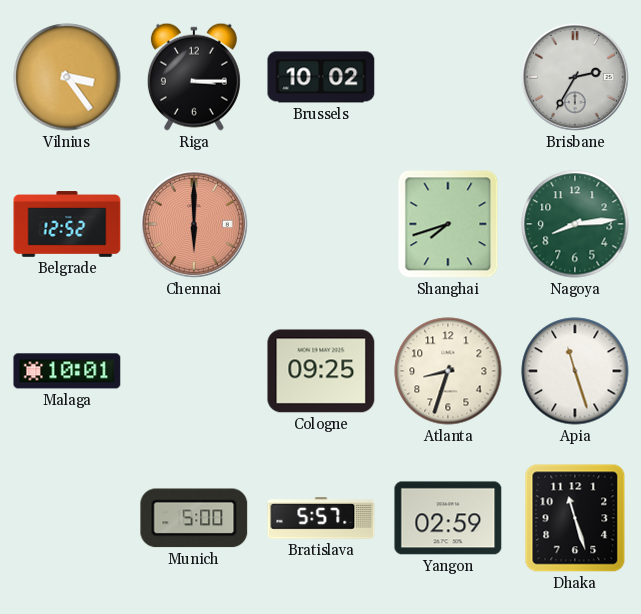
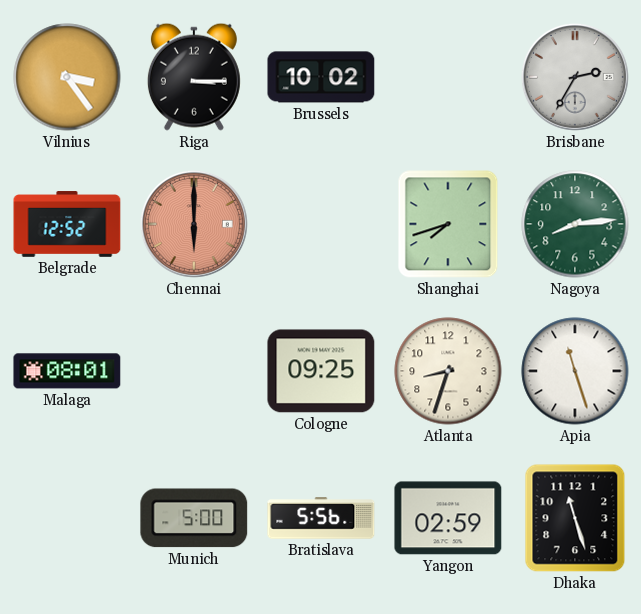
Malaga: 10:01 -> 08:01
Bratislava: 5:57 -> 5:56
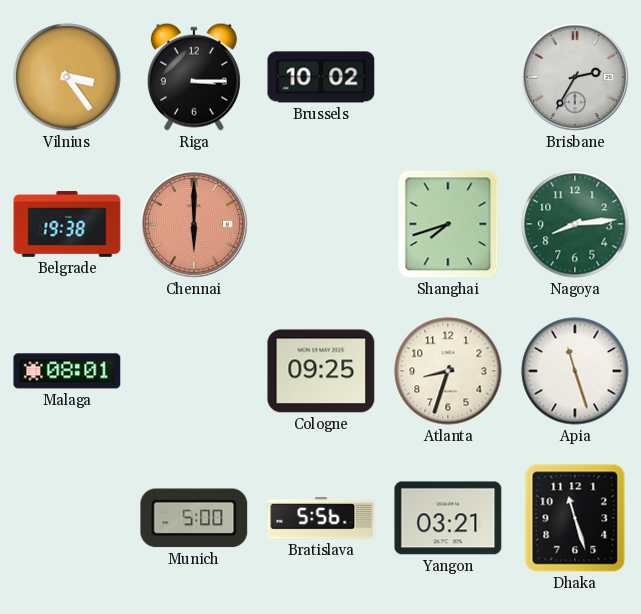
Belgrade: 12:52 -> 19:38
Yangon: 02:59 -> 03:21
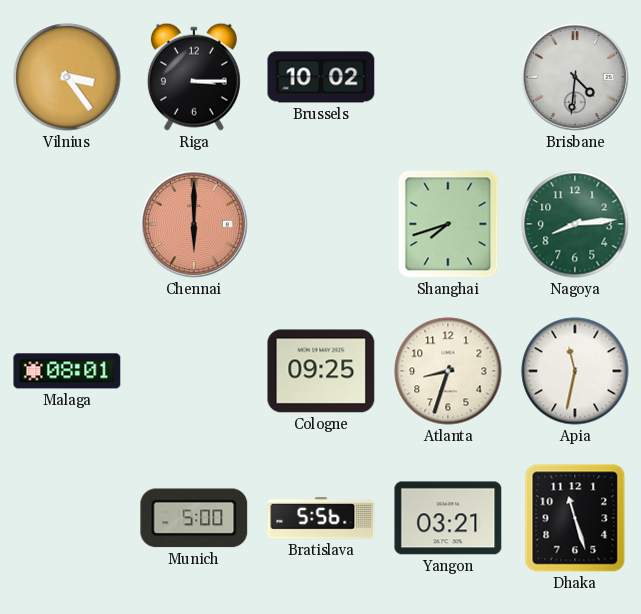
Brisbane: 2:35 -> 4:31
Belgrade: 19:38 -> none
Apia: 11:27 -> 11:32
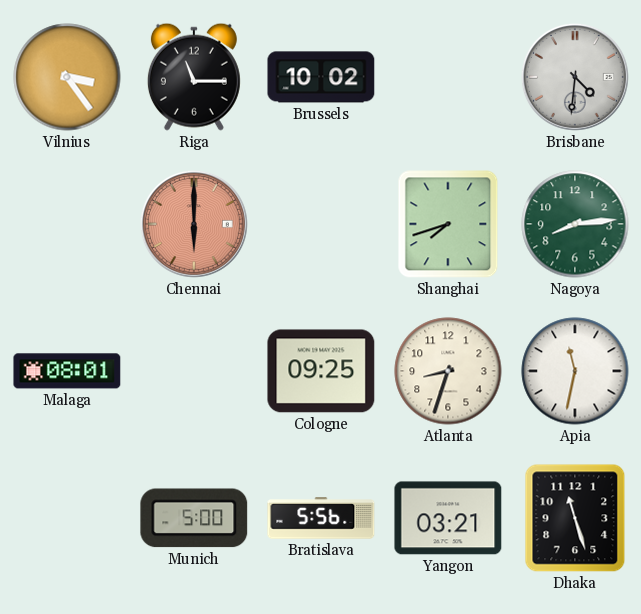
Riga: 3:15 -> 11:15
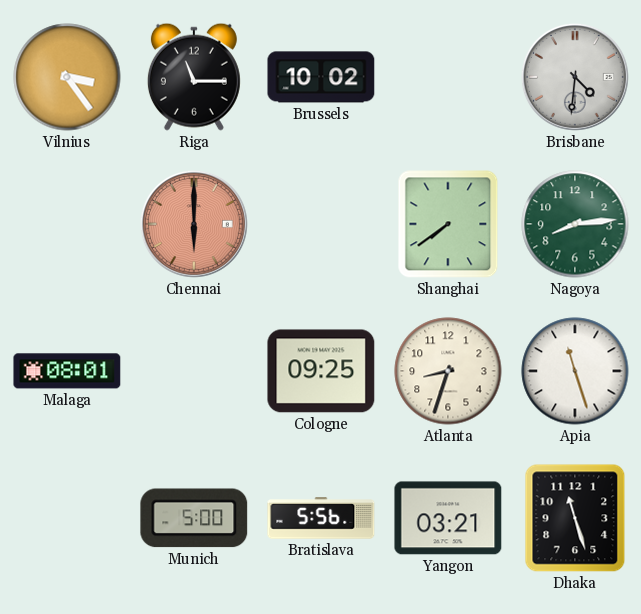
Shanghai: 7:42 -> 7:39
Apia: 11:32 -> 11:27
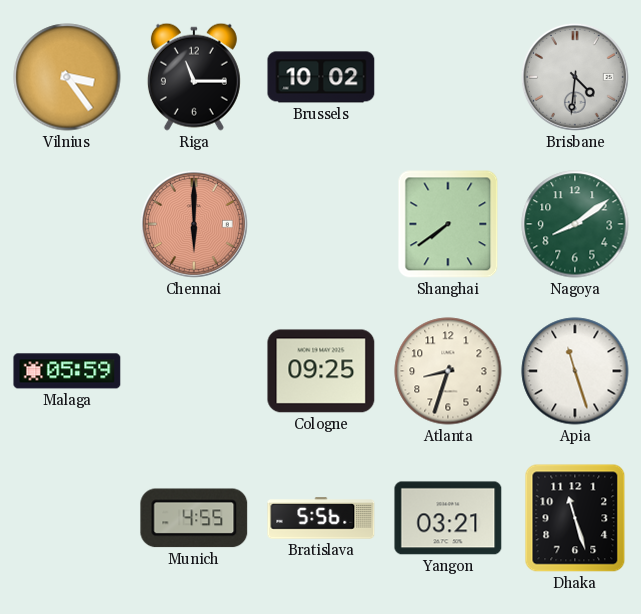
Nagoya: 8:14 -> 8:09
Malaga: 08:01 -> 05:59
Munich: 5:00 -> 4:55
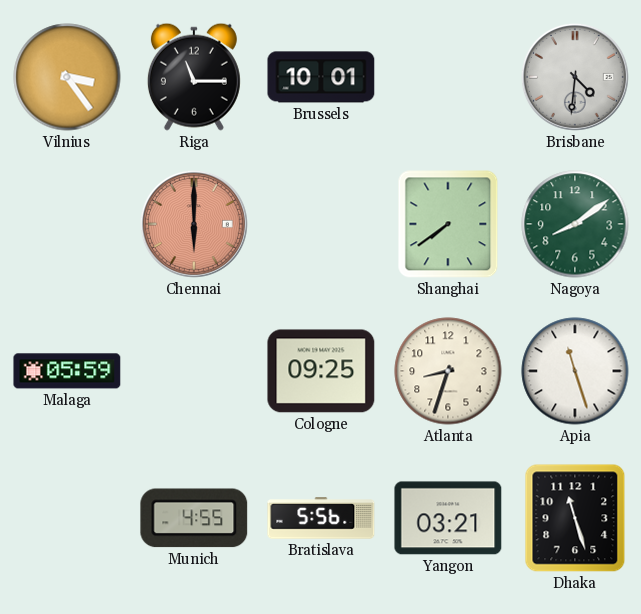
Brussels: 10:02 -> 10:01
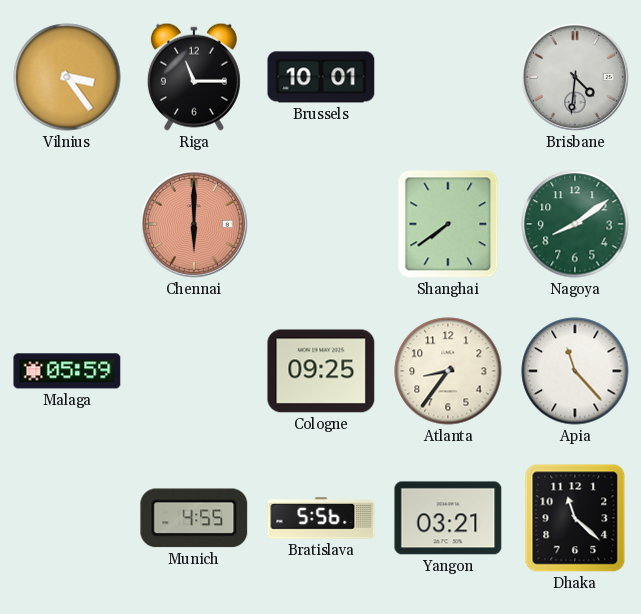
Atlanta: 8:33 -> 8:36
Apia: 11:27 -> 11:23
Dhaka: 11:27 -> 11:22
